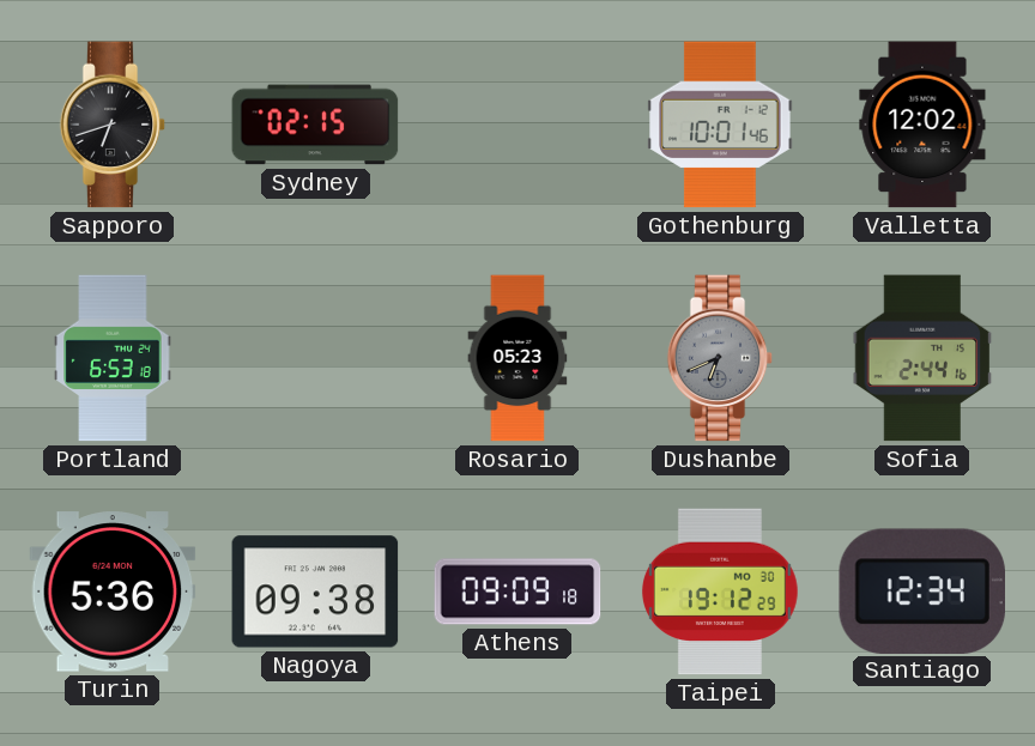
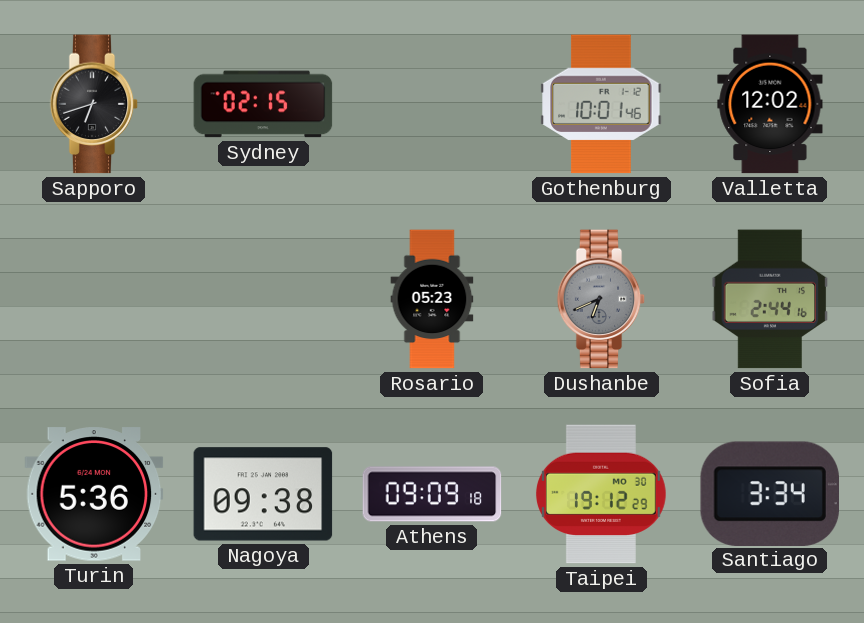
Portland: 6:53 -> none
Santiago: 12:34 -> 3:34
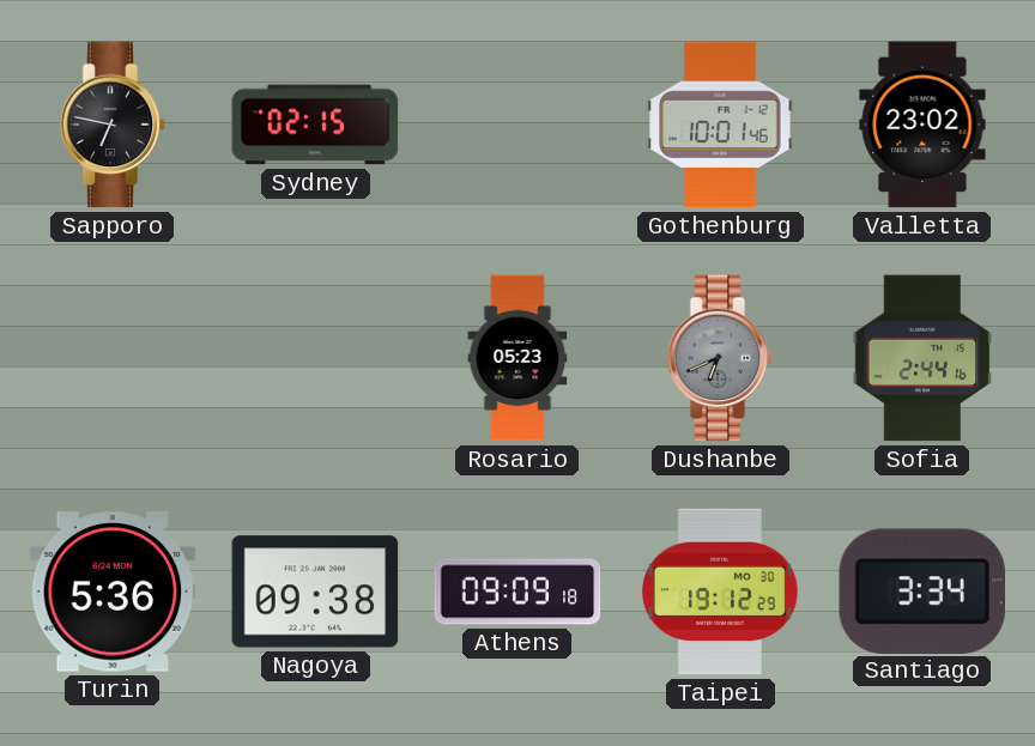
Sapporo: 6:42 -> 6:47
Valletta: 12:02 -> 23:02
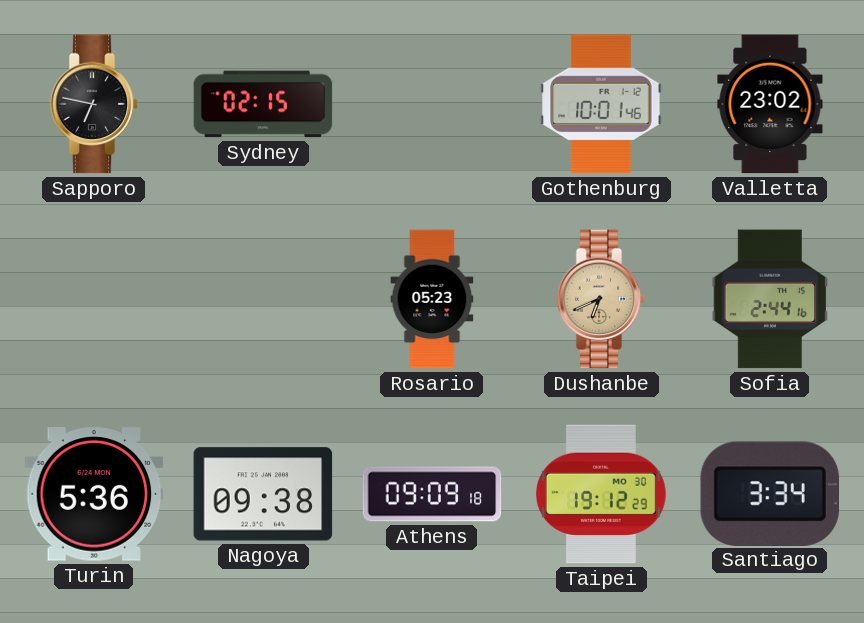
Dushanbe dial: grey -> champagne
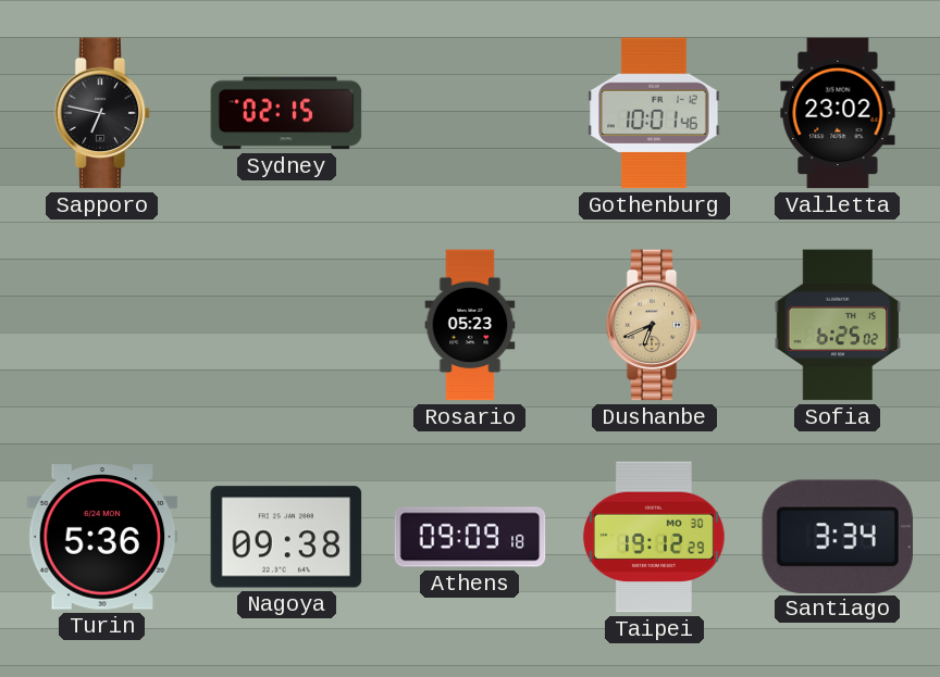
Sofia: 2:44 -> 6:25
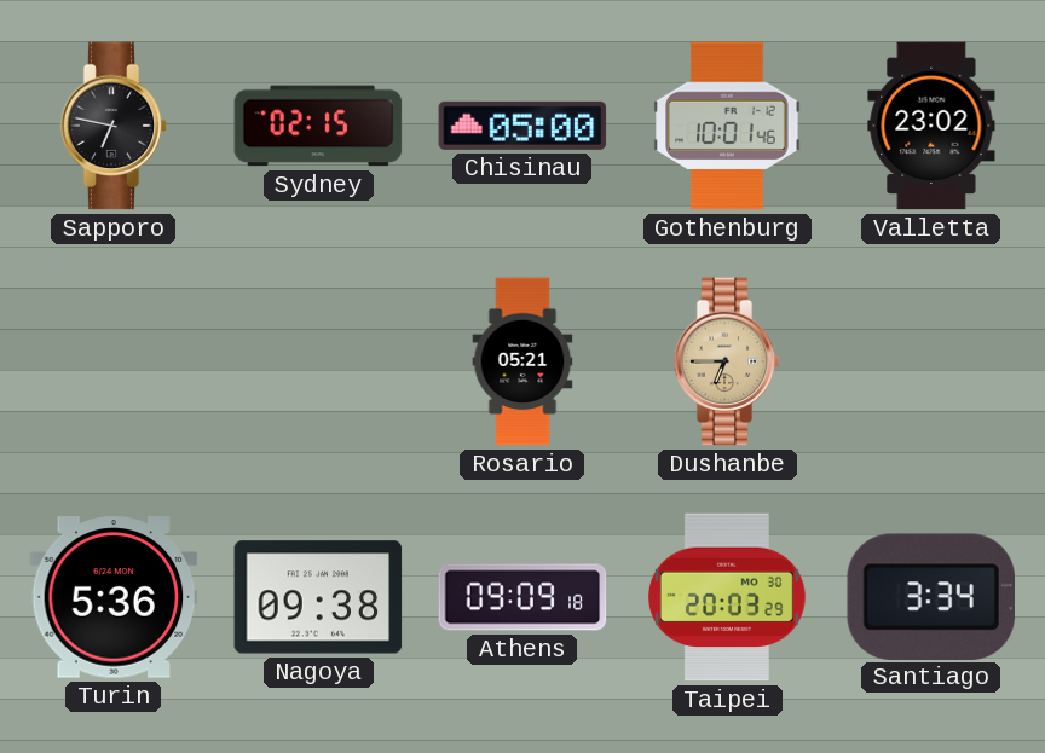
Chisinau: none -> 05:00
Rosario: 05:23 -> 05:21
Dushanbe: 6:41 -> 6:45
Sofia: 6:25 -> none
Taipei: 19:12 -> 20:03
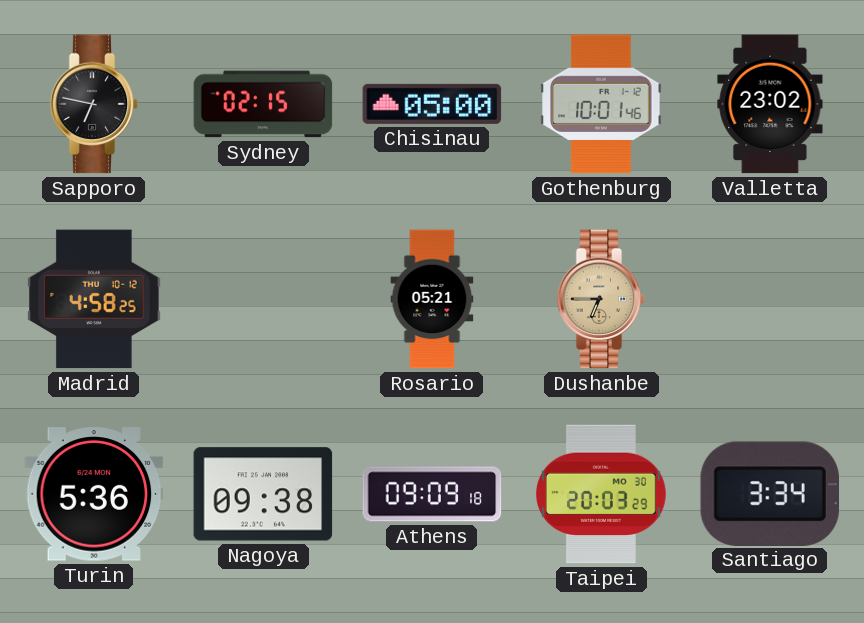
Madrid: none -> 4:58
